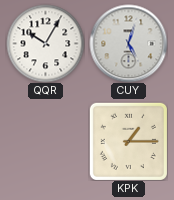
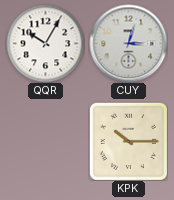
CUY: 5:03 -> 3:03
KPK: 1:15 -> 10:15
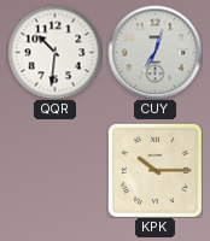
QQR: 10:05 -> 10:31
CUY: 3:03 -> 7:03
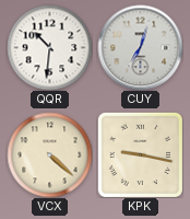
VCX: none -> 4:22
KPK: 10:15 -> 9:17
